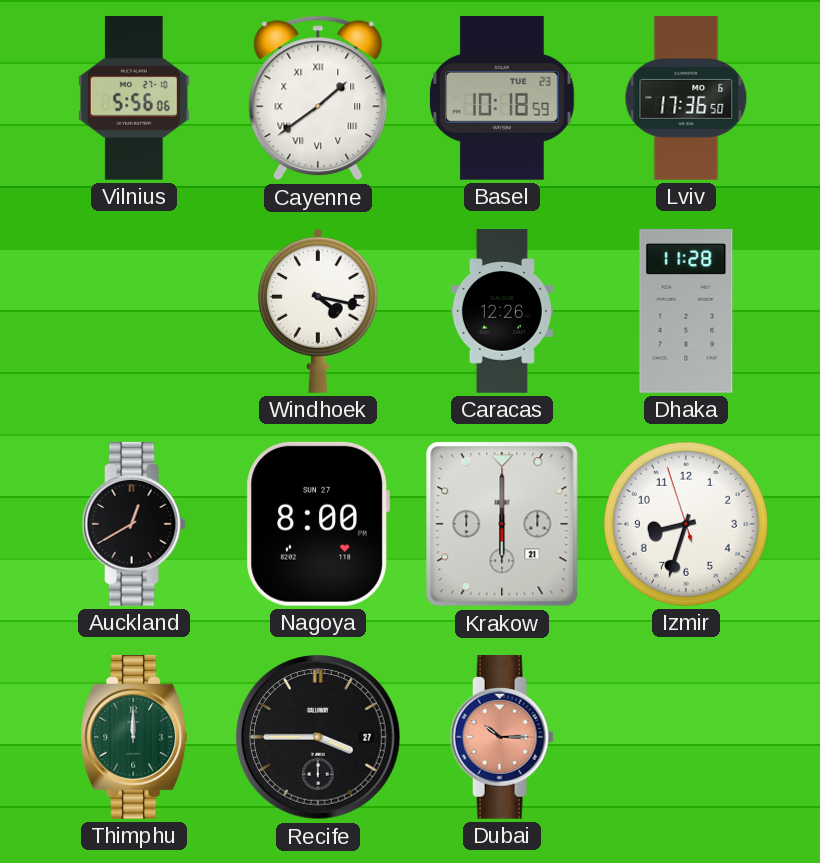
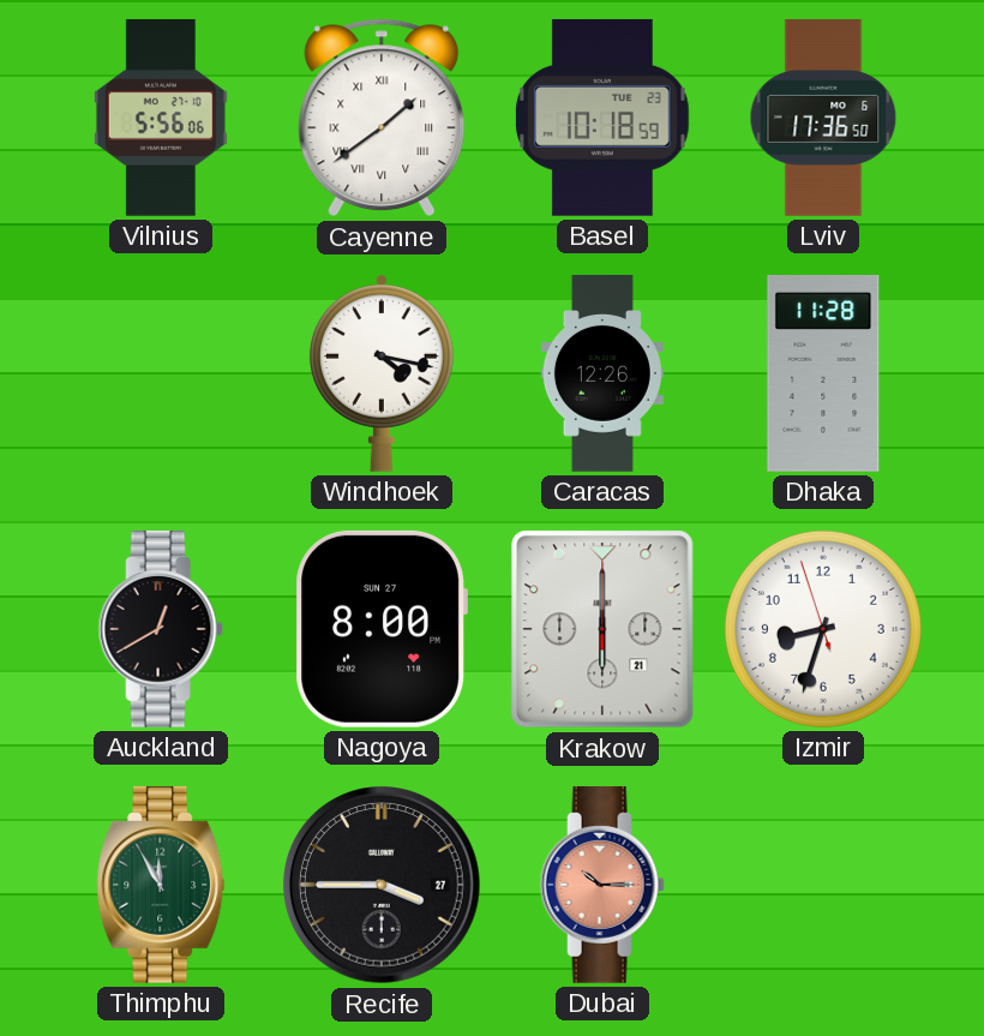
Thimphu: 12:00 -> 11:55
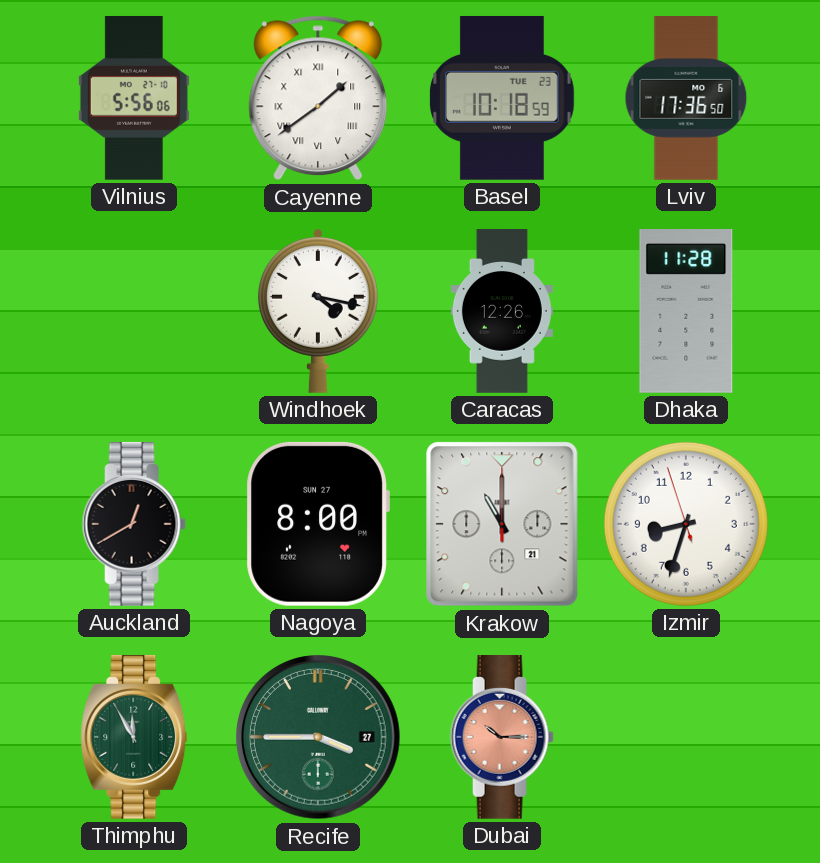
Krakow: 6:00 -> 11:00
Recife dial: black -> green
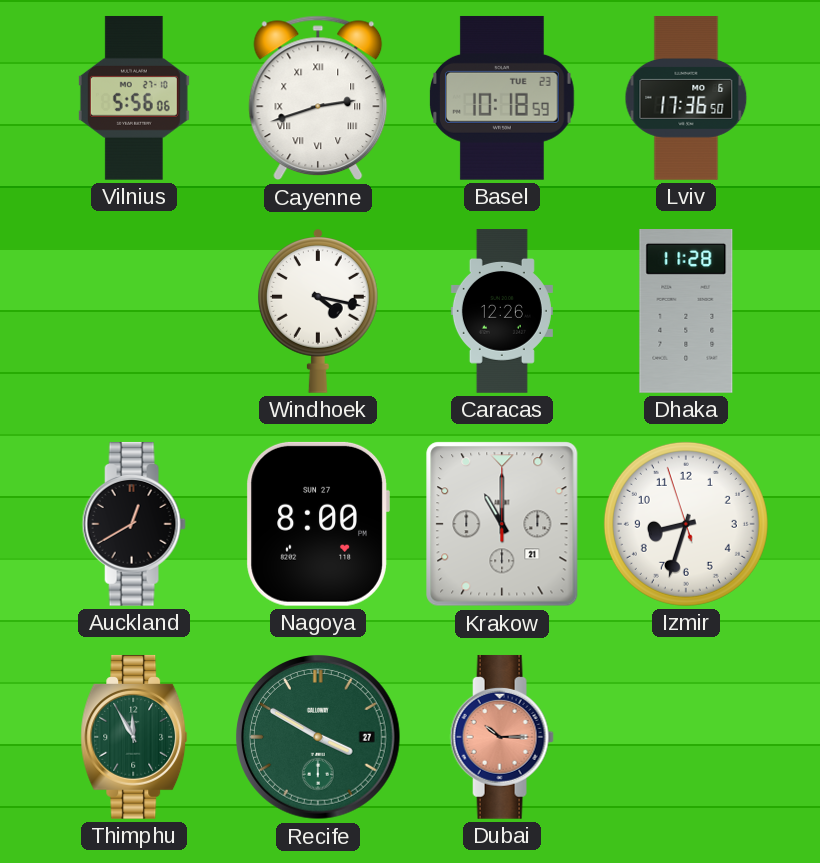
Cayenne: 1:39 -> 2:42
Recife: 3:45 -> 3:50
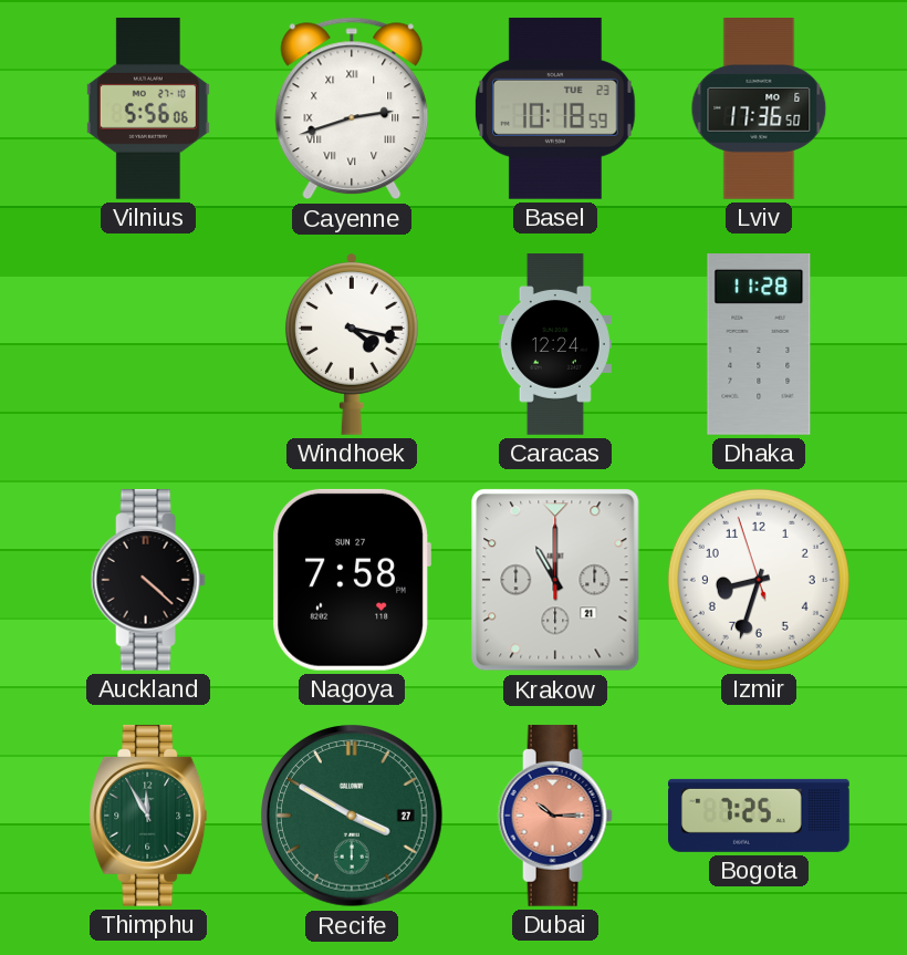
Caracas: 12:26 -> 12:24
Auckland: 12:40 -> 4:22
Nagoya: 8:00 -> 7:58
Bogota: none -> 7:25
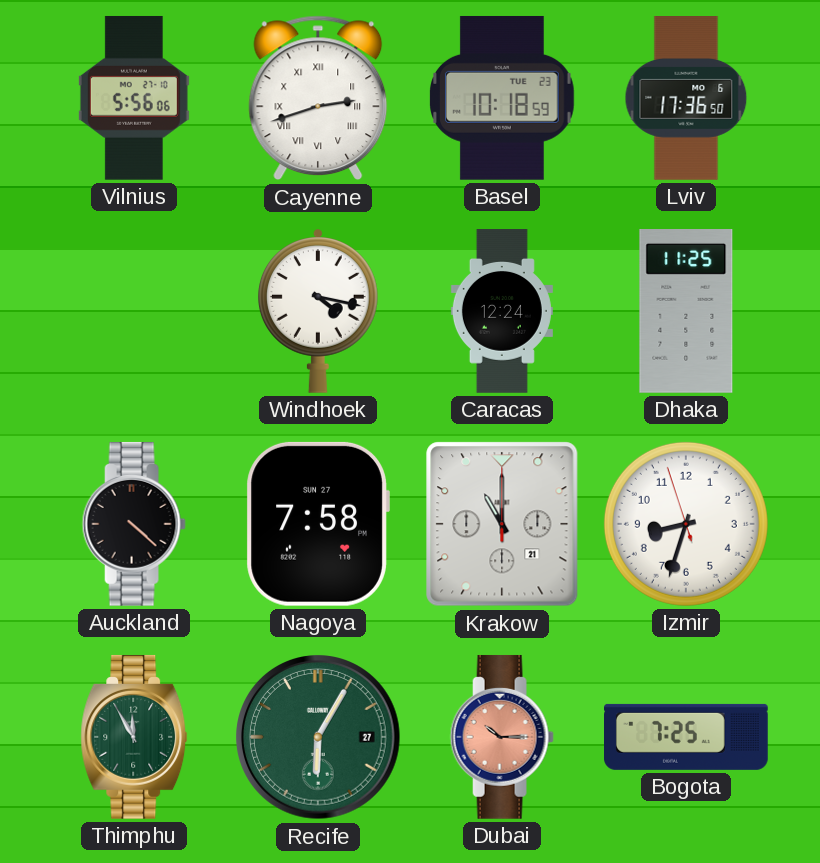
Dhaka: 11:28 -> 11:25
Recife: 3:50 -> 6:05
